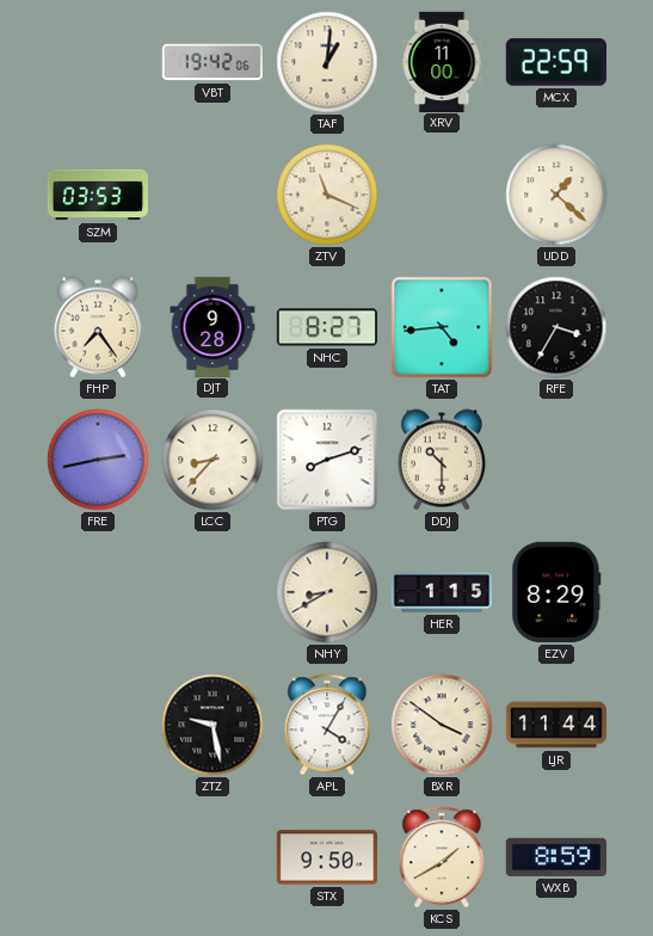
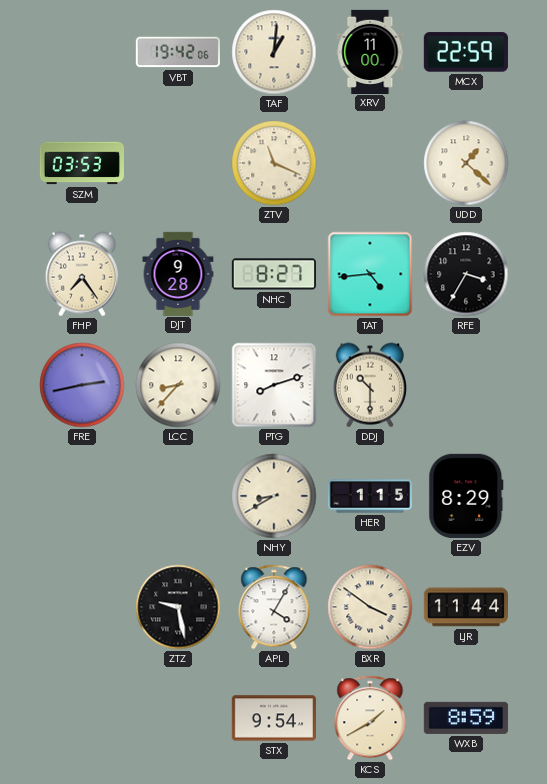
STX: 9:50 -> 9:54
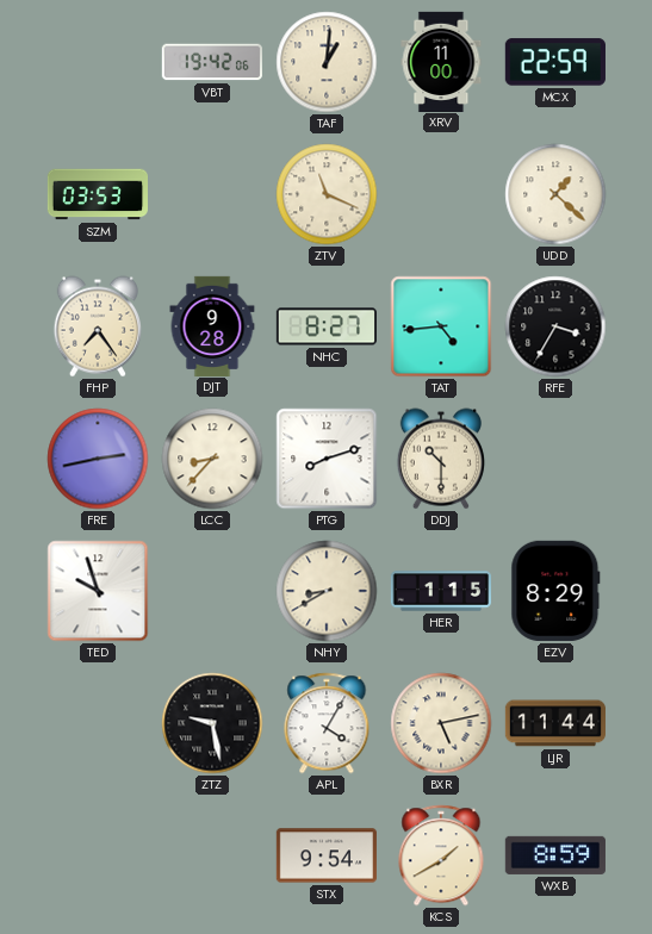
TED: none -> 9:57
BXR: 3:51 -> 5:13
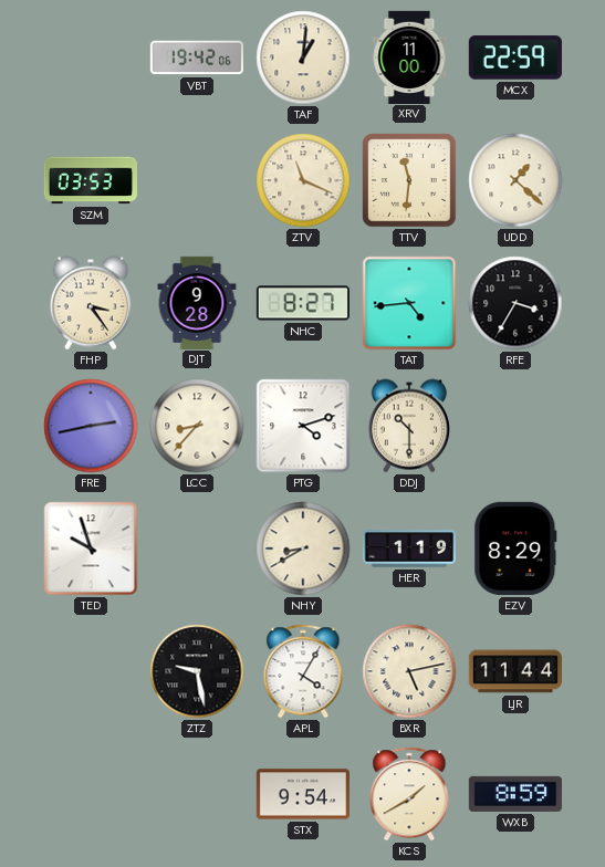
TTV: none -> 11:31
FHP: 7:24 -> 3:24
PTG: 8:12 -> 4:12
HER: 1:15 -> 1:19
